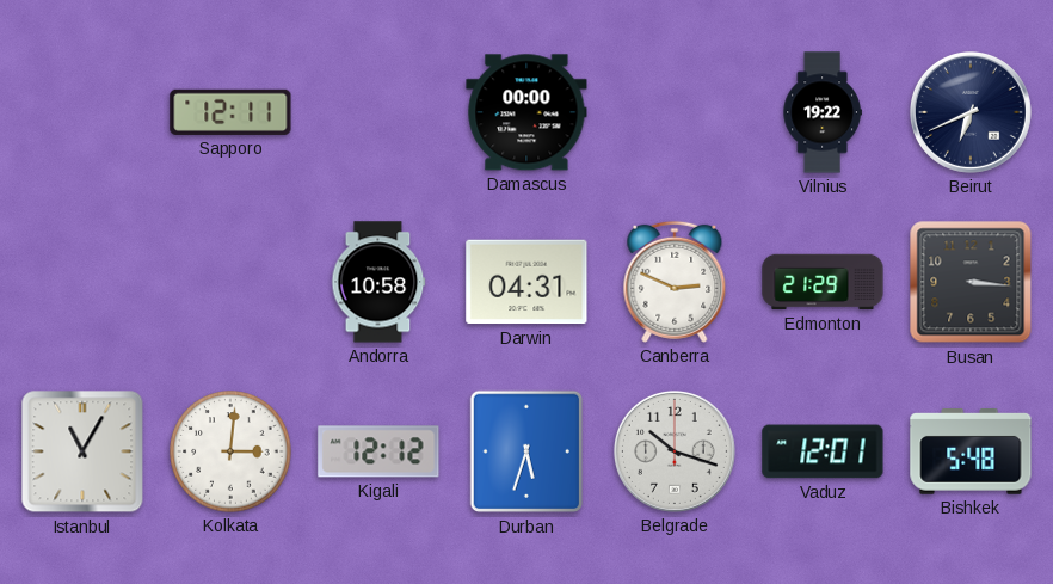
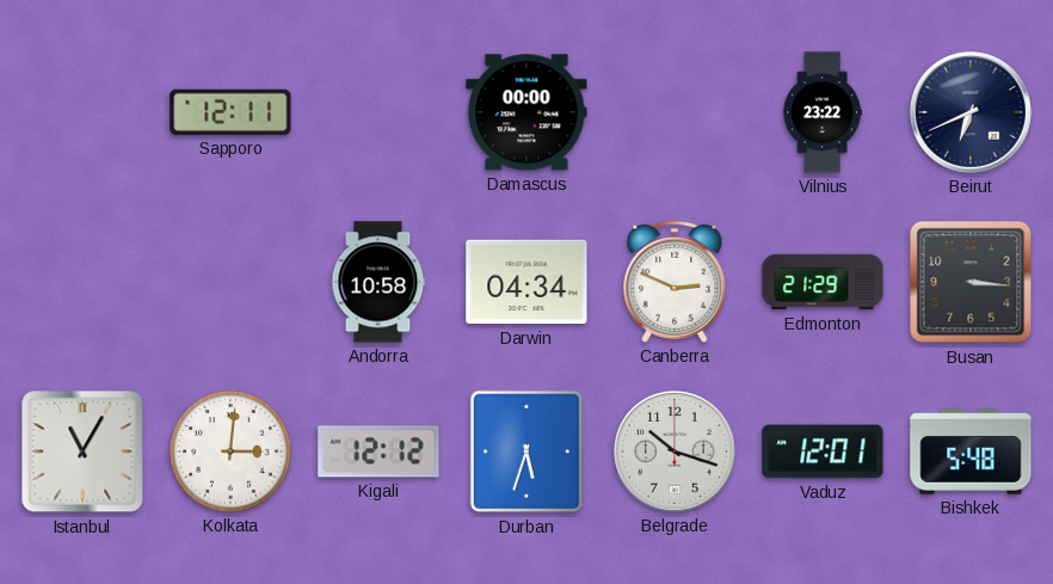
Vilnius: 19:22 -> 23:22
Darwin: 04:31 -> 04:34
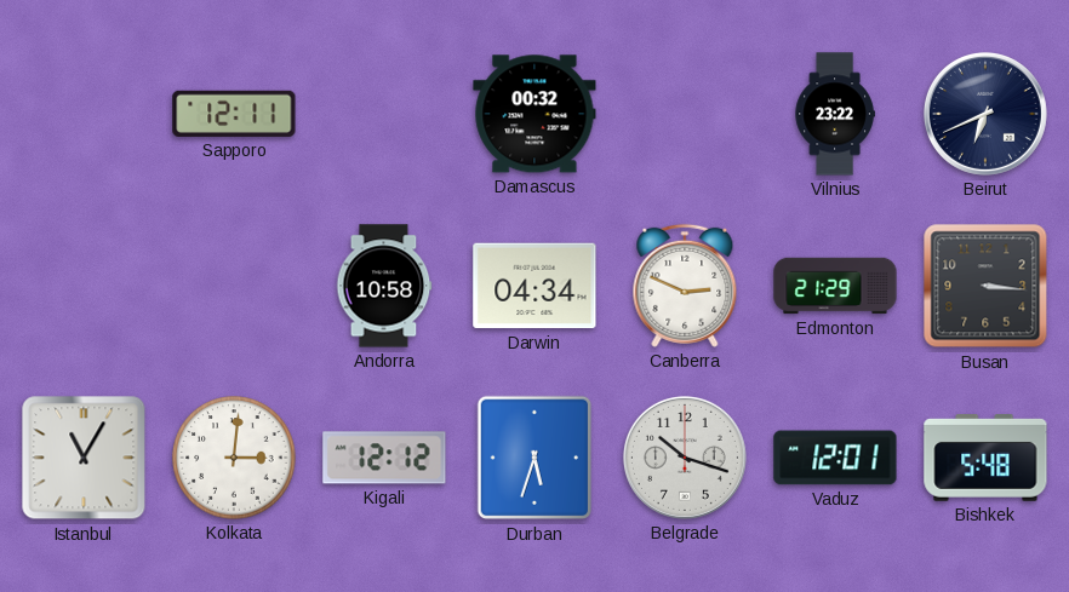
Damascus: 00:00 -> 00:32
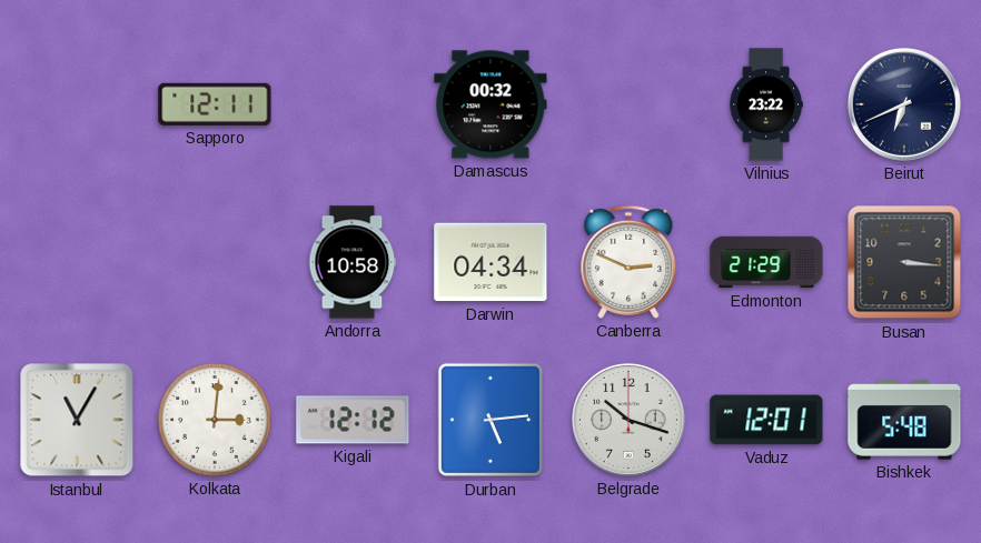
Durban: 5:33 -> 5:14
